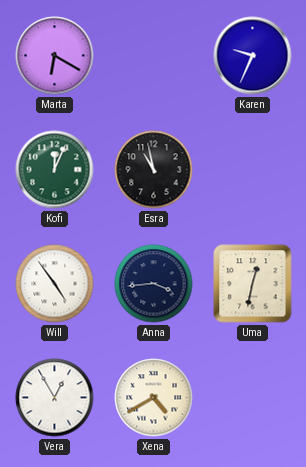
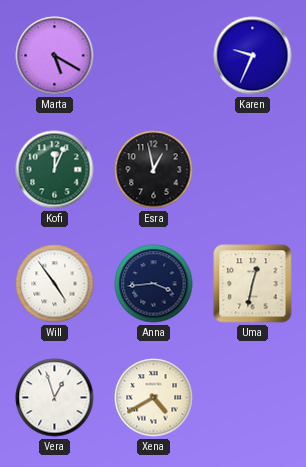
Marta: 6:20 -> 5:20
Esra: 10:58 -> 12:58
Vera: 12:55 -> 12:57
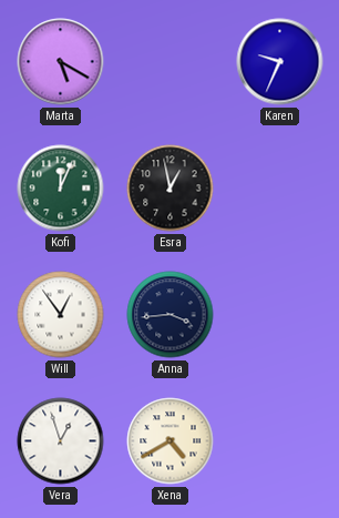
Will: 4:54 -> 12:54
Uma: 12:32 -> none
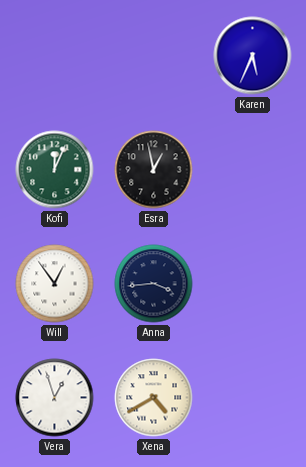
Marta: 5:20 -> none
Karen: 9:34 -> 5:34
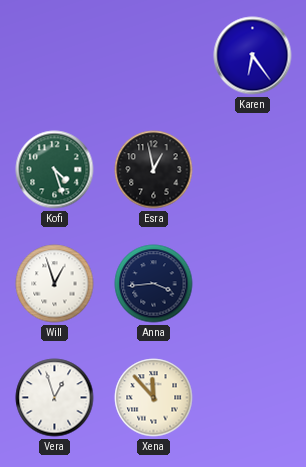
Karen: 5:34 -> 6:24
Kofi: 12:04 -> 4:27
Will: 12:54 -> 12:57
Xena: 4:40 -> 11:53
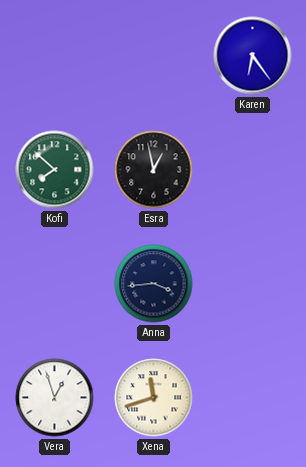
Kofi: 4:27 -> 7:52
Will: 12:57 -> none
Xena: 11:53 -> 11:42
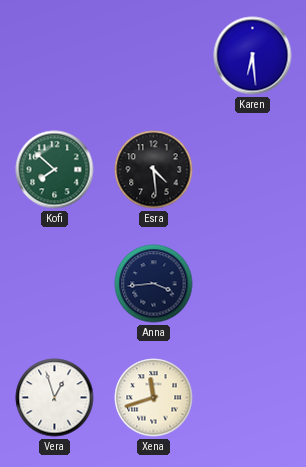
Karen: 6:24 -> 6:29
Esra: 12:58 -> 4:29
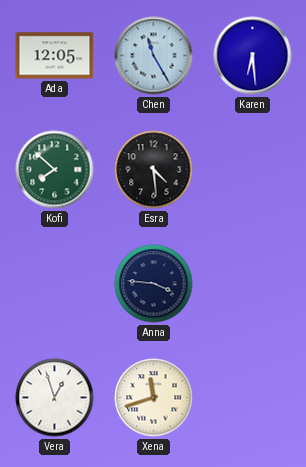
Ada: none -> 12:05
Chen: none -> 11:25
Anna: 3:44 -> 3:46
